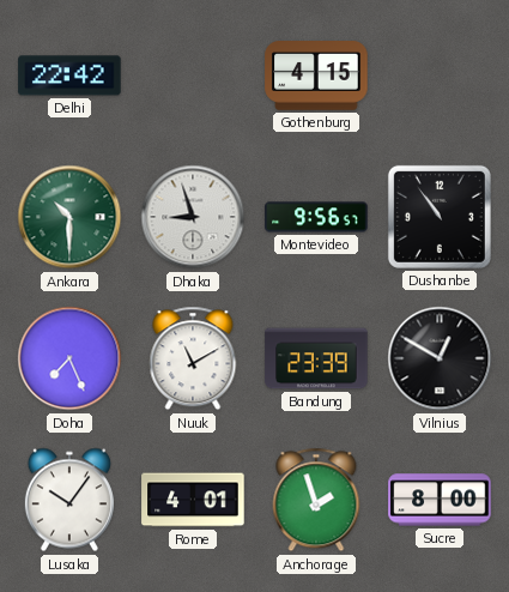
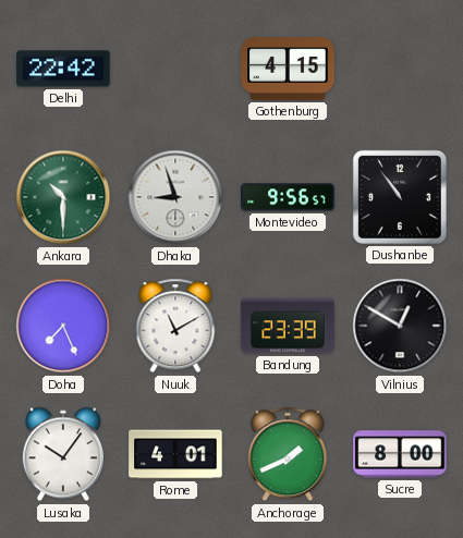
Anchorage: 1:57 -> 1:41
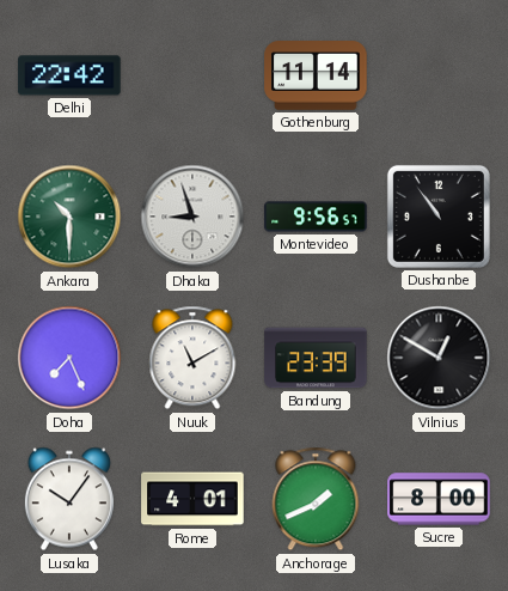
Gothenburg: 4:15 -> 11:14
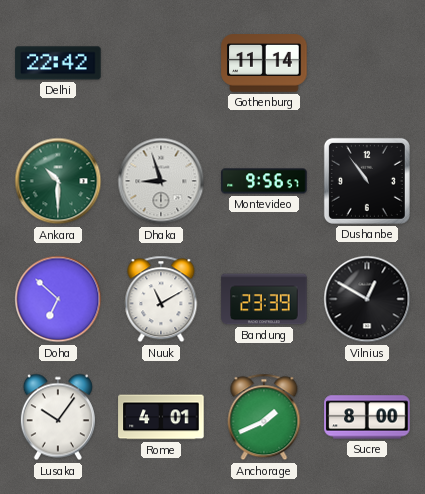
Doha: 7:26 -> 6:52
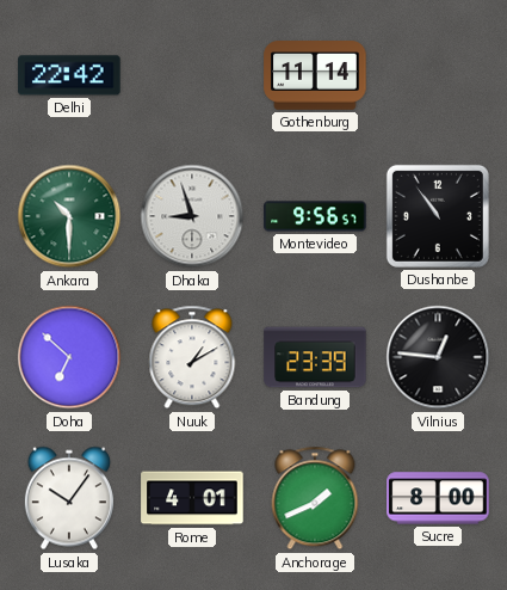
Nuuk: 11:10 -> 1:10
Vilnius: 12:50 -> 12:46
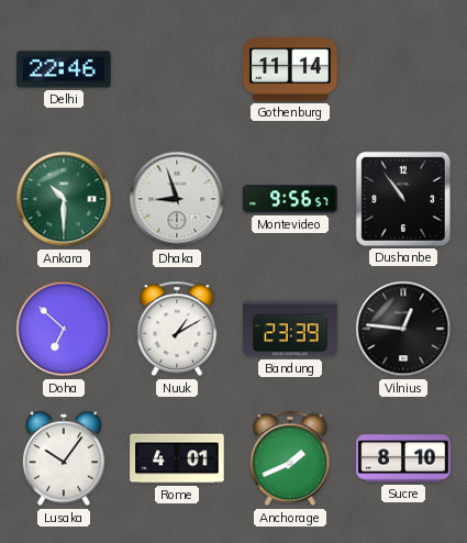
Delhi: 22:42 -> 22:46
Sucre: 8:00 -> 8:10
